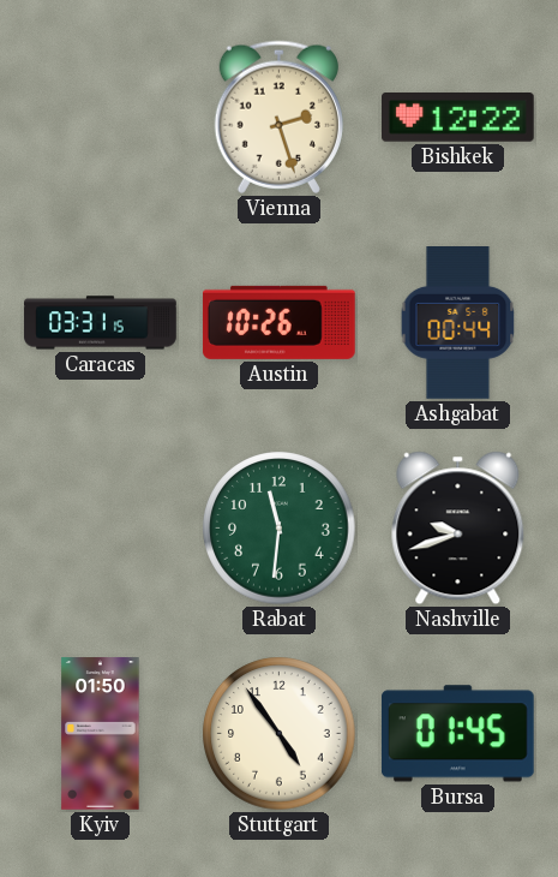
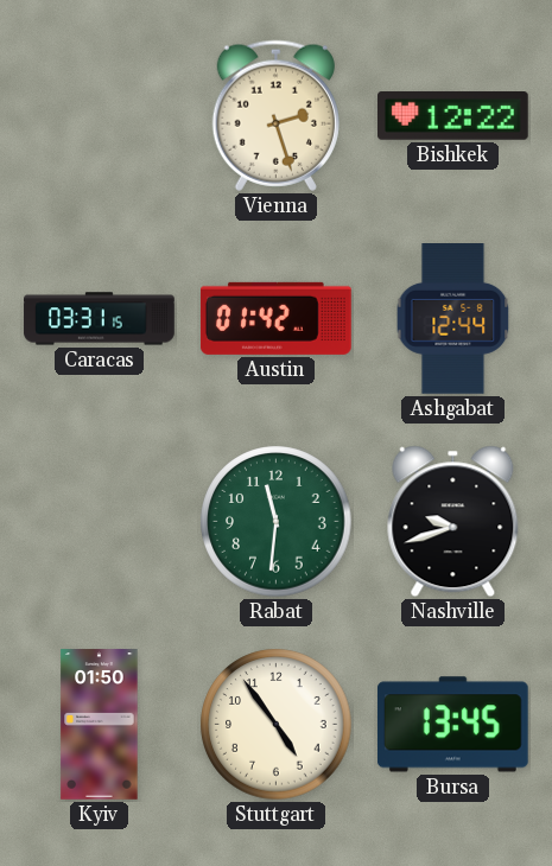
Austin: 10:26 -> 01:42
Ashgabat: 00:44 -> 12:44
Bursa: 01:45 -> 13:45
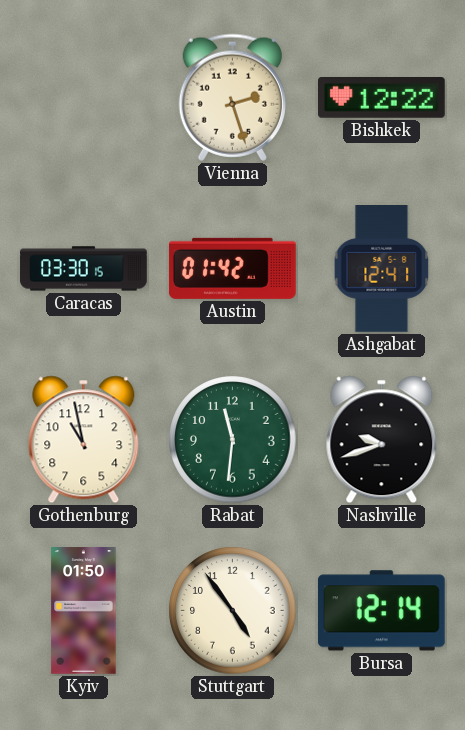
Caracas: 03:31 -> 03:30
Ashgabat: 12:44 -> 12:41
Gothenburg: none -> 10:58
Bursa: 13:45 -> 12:14
